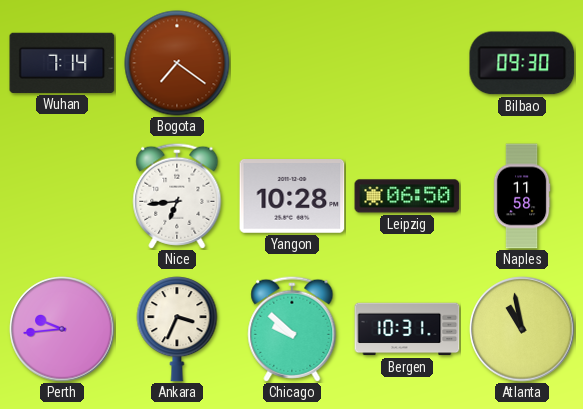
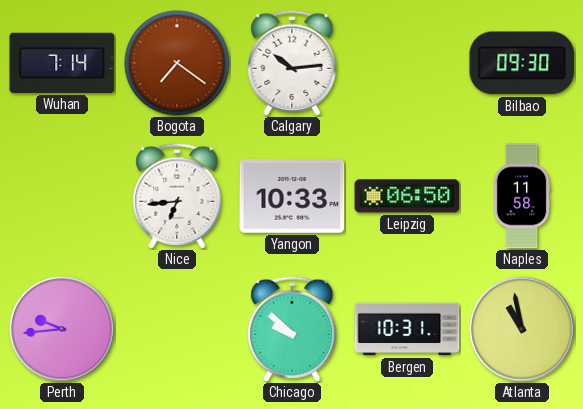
Calgary: none -> 10:14
Yangon: 10:28 -> 10:33
Ankara: 3:34 -> none
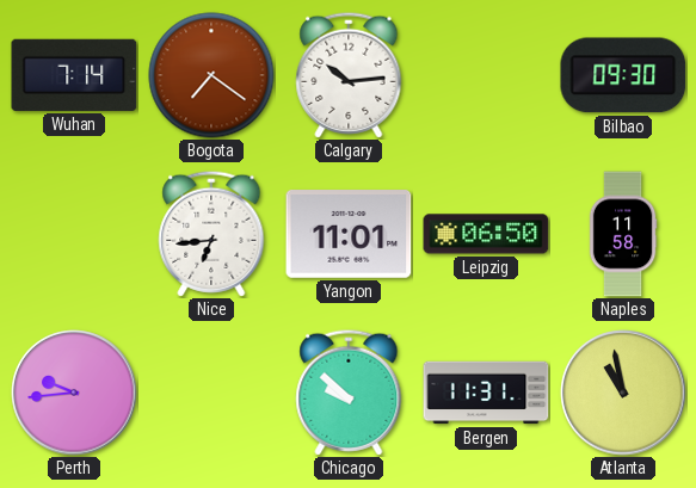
Yangon: 10:33 -> 11:01
Bergen: 10:31 -> 11:31
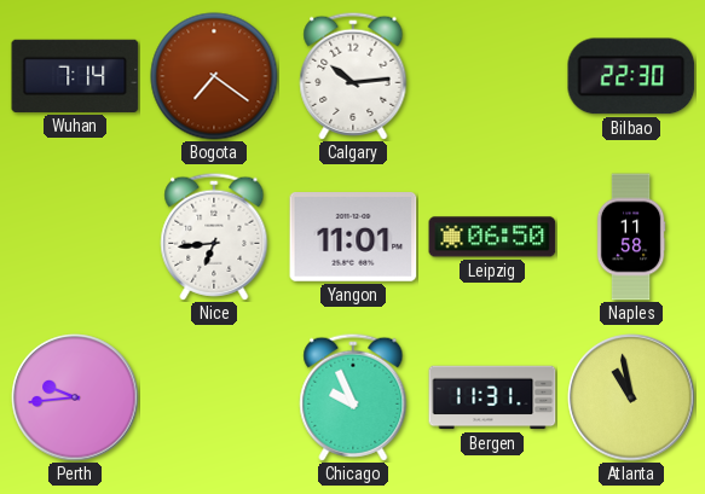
Bilbao: 09:30 -> 22:30
Chicago: 9:52 -> 9:56
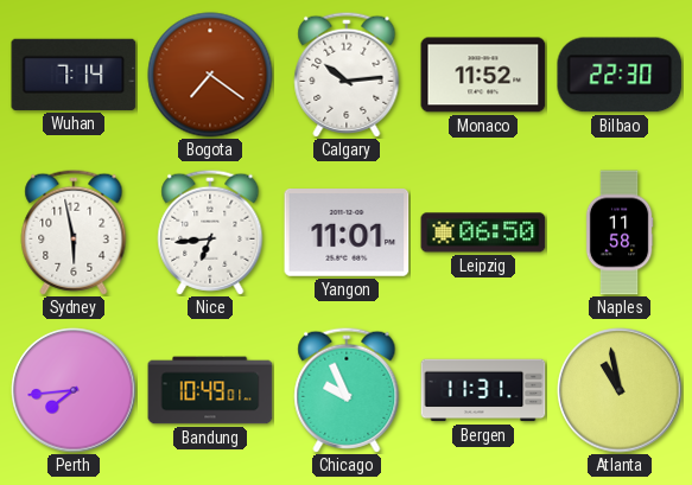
Monaco: none -> 11:52
Sydney: none -> 5:58
Perth: 9:44 -> 7:44
Bandung: none -> 10:49
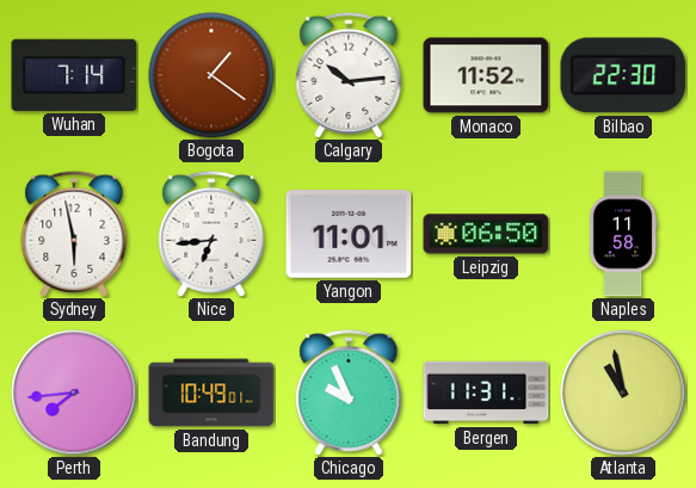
Bogota: 7:21 -> 1:21
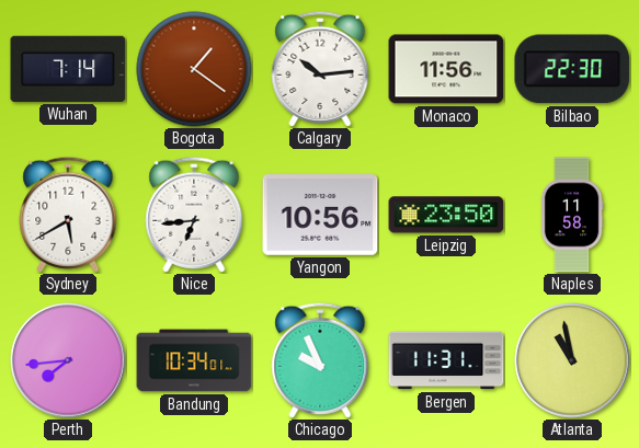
Monaco: 11:52 -> 11:56
Sydney: 5:58 -> 5:40
Yangon: 11:01 -> 10:56
Leipzig: 06:50 -> 23:50
Bandung: 10:49 -> 10:34
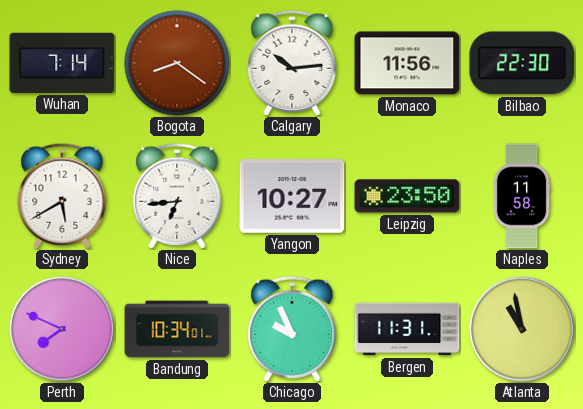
Bogota: 1:21 -> 8:21
Yangon: 10:56 -> 10:27
Perth: 7:44 -> 7:49
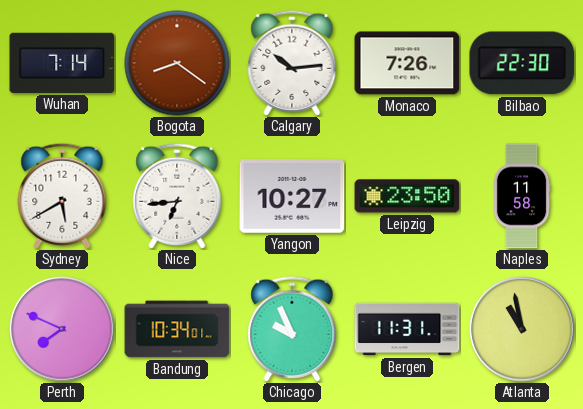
Monaco: 11:56 -> 7:26
